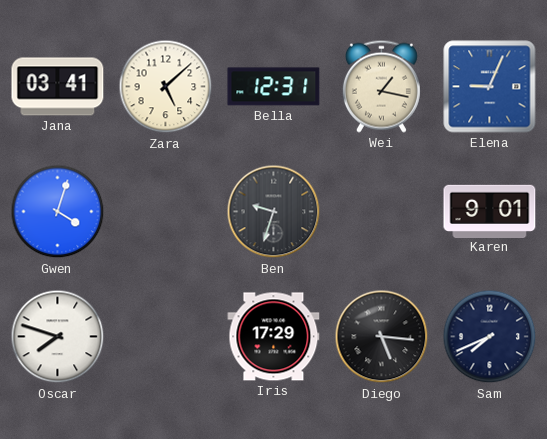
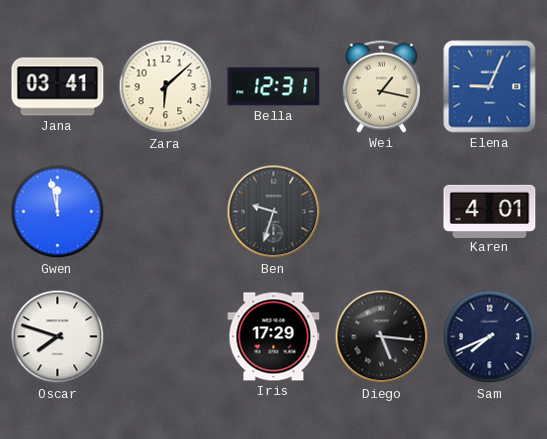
Zara: 5:08 -> 6:08
Gwen: 4:03 -> 11:58
Karen: 9:01 -> 4:01
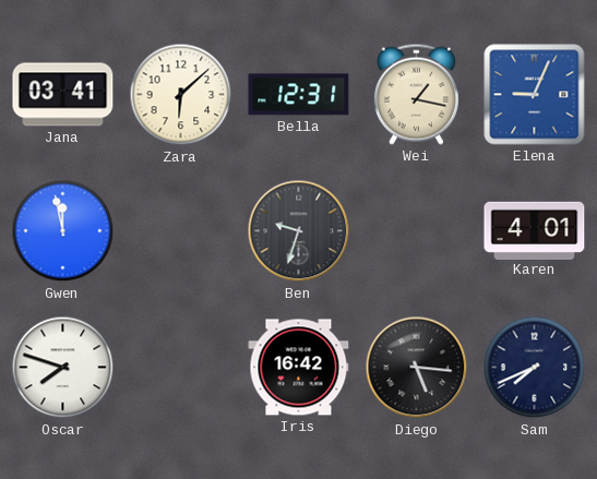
Iris: 17:29 -> 16:42
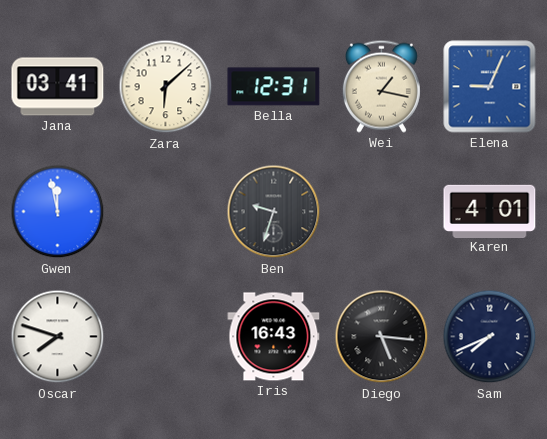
Iris: 16:42 -> 16:43
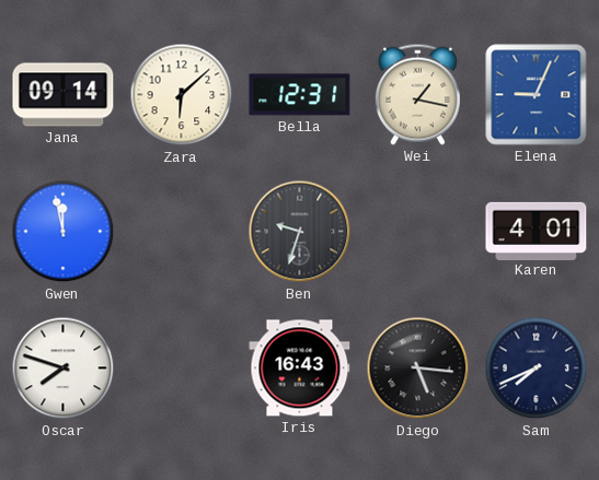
Jana: 03:41 -> 09:14
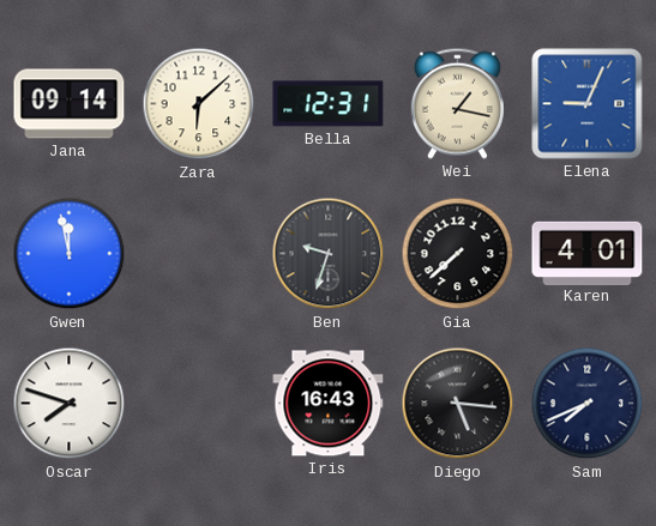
Gia: none -> 7:38
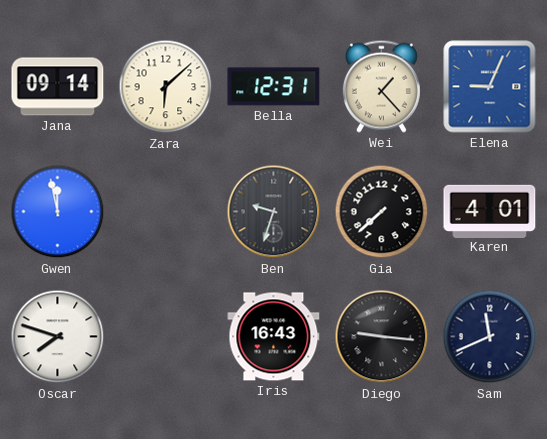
Wei: 1:17 -> 1:23
Diego: 5:16 -> 9:16
Sam: 7:41 -> 11:41
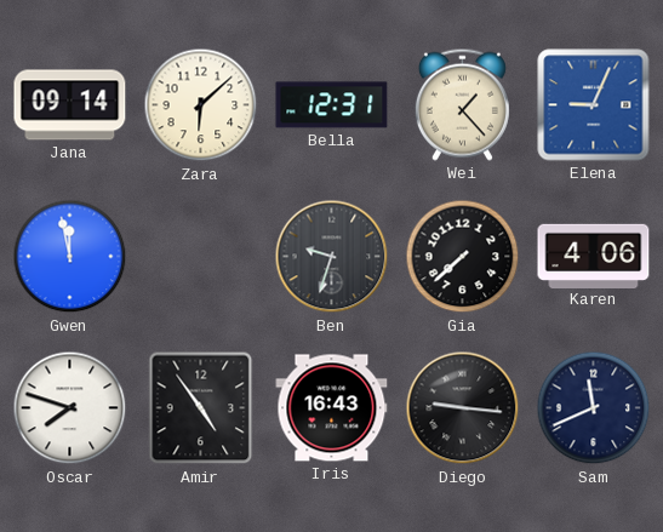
Karen: 4:01 -> 4:06
Amir: none -> 4:54
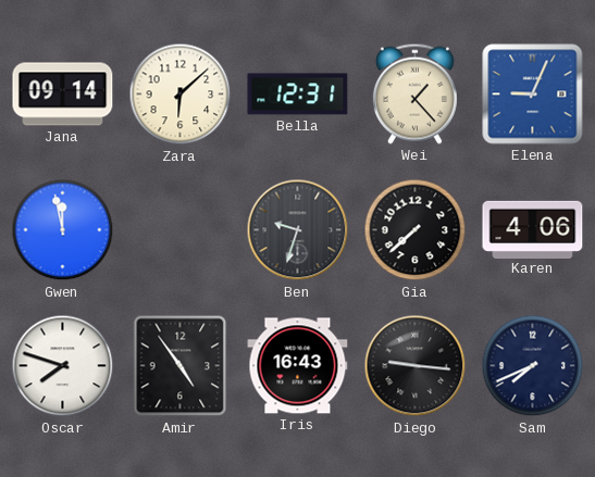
Sam: 11:41 -> 7:41
